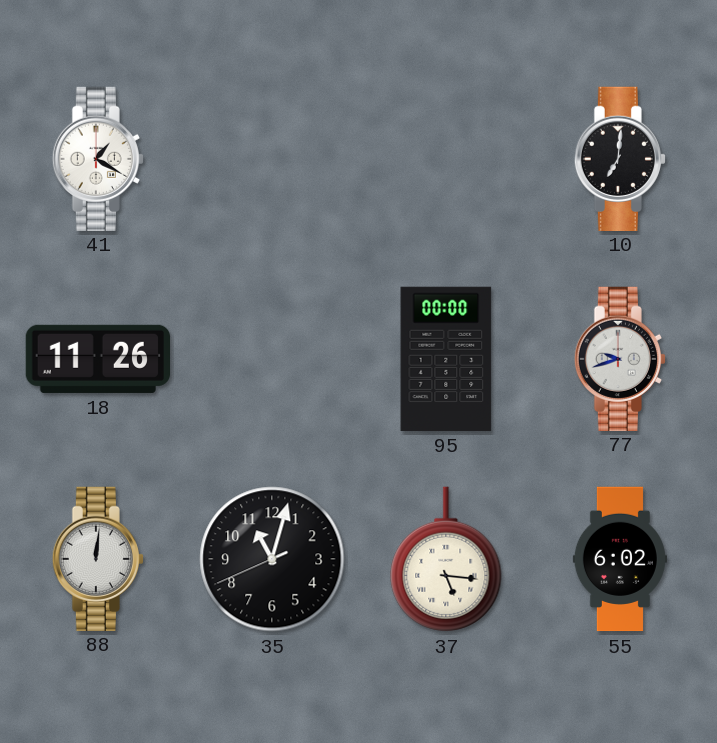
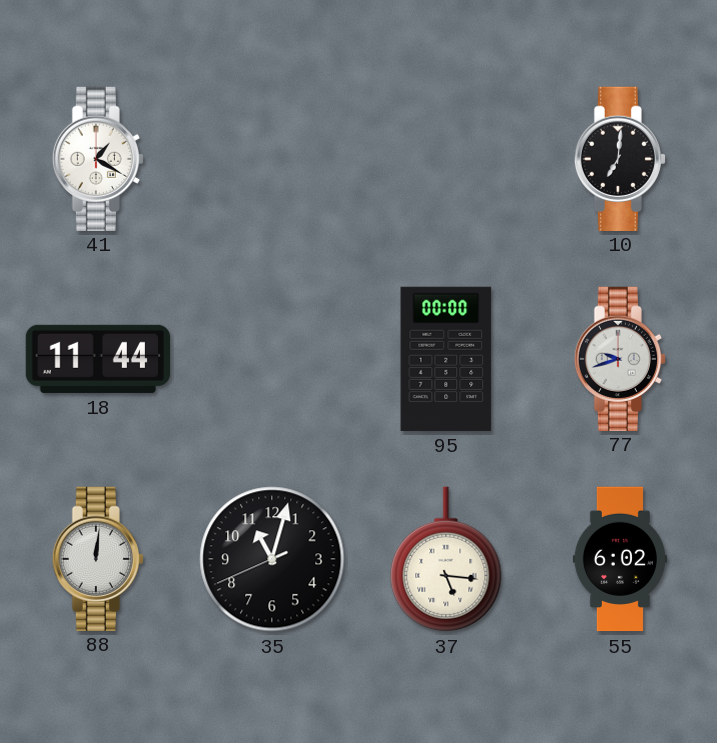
18: 11:26 -> 11:44
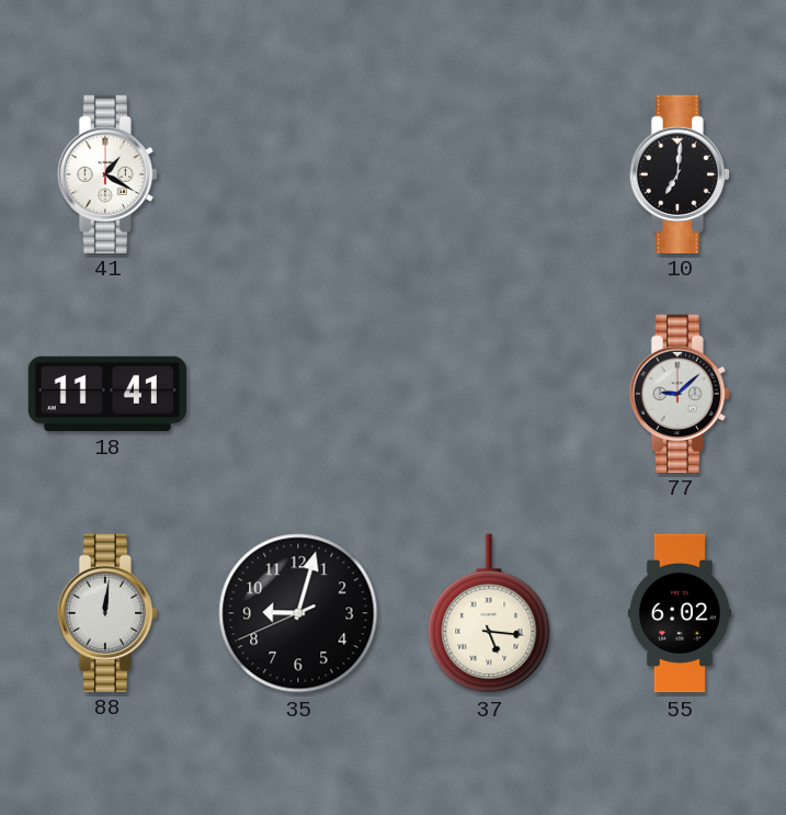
18: 11:44 -> 11:41
95: 00:00 -> none
77: 9:42 -> 9:08
35: 11:02 -> 9:02
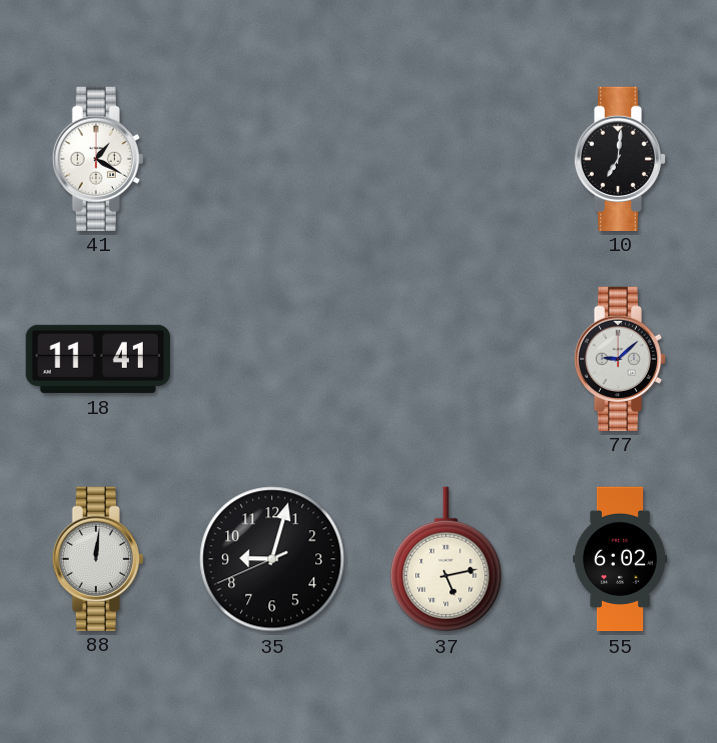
37: 5:16 -> 5:13
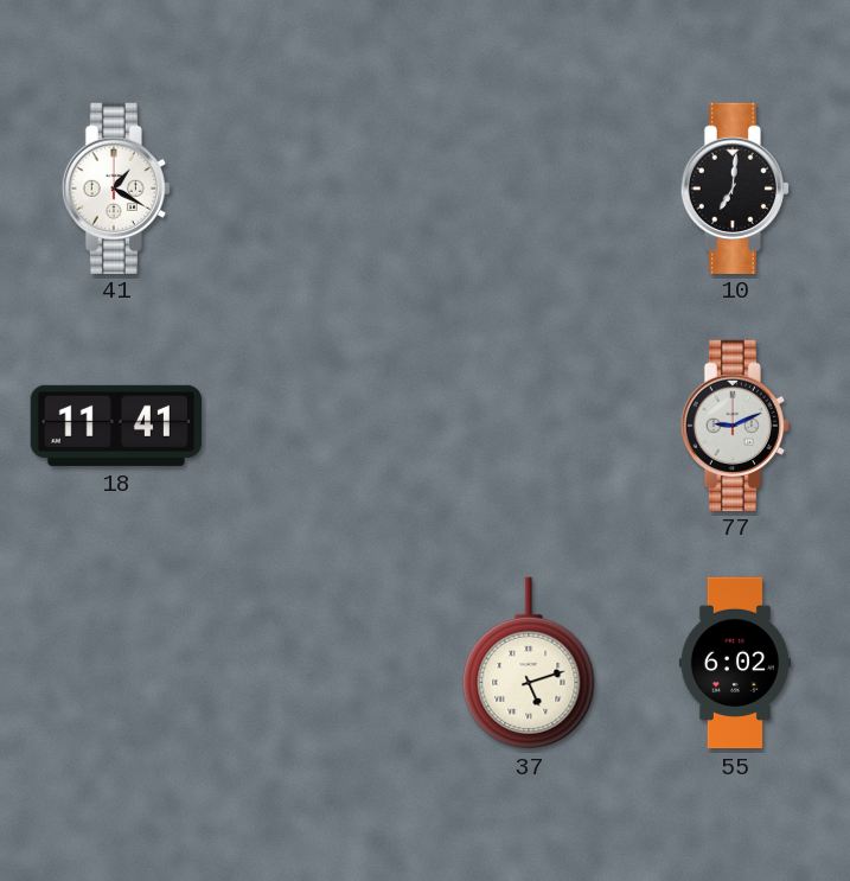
77: 9:08 -> 9:11
88: 12:01 -> none
35: 9:02 -> none
37: 5:13 -> 5:12
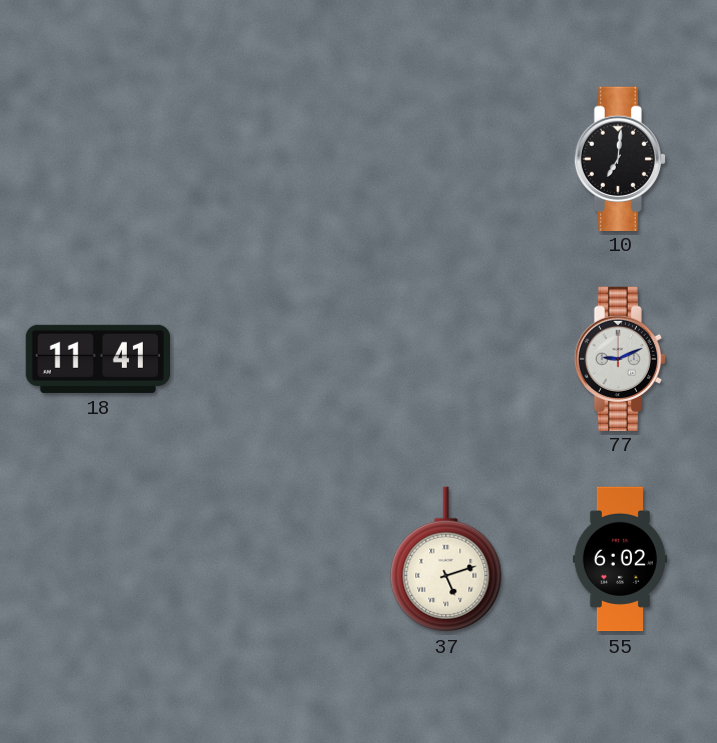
41: 1:20 -> none
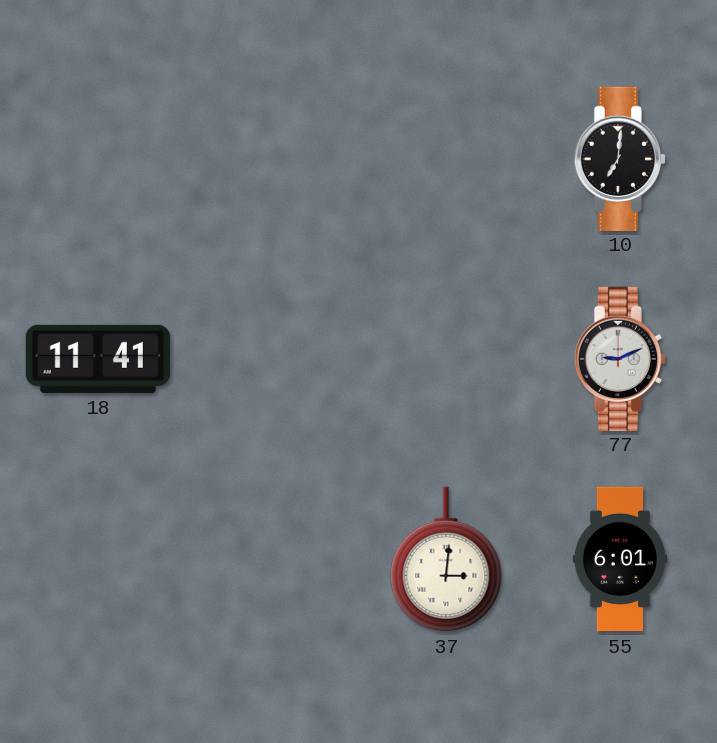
37: 5:12 -> 3:01
55: 6:02 -> 6:01
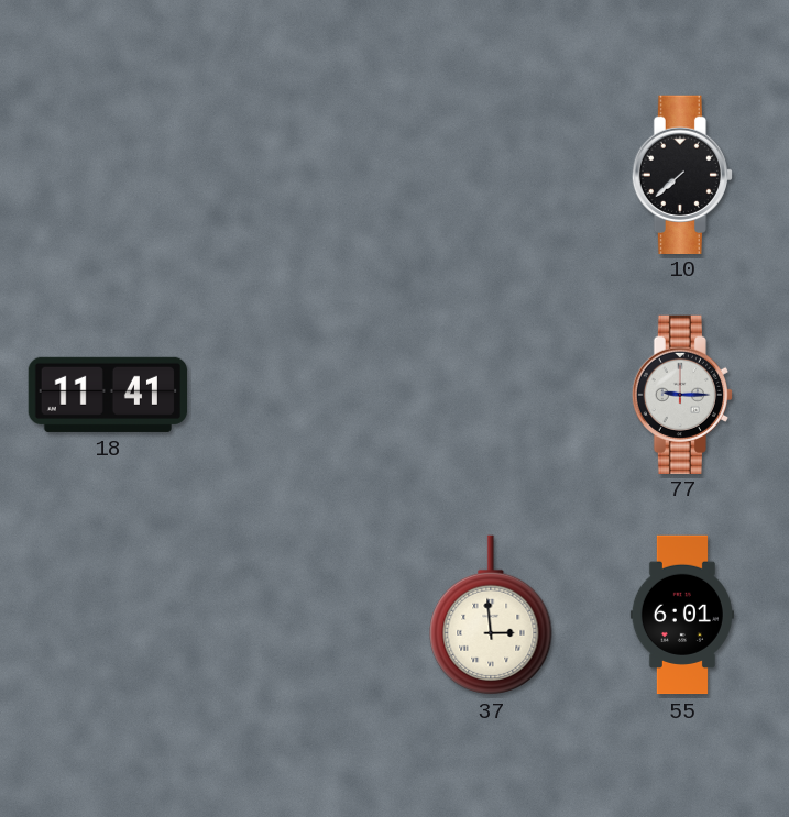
10: 7:01 -> 7:38
77: 9:11 -> 9:15
37: 3:01 -> 2:59
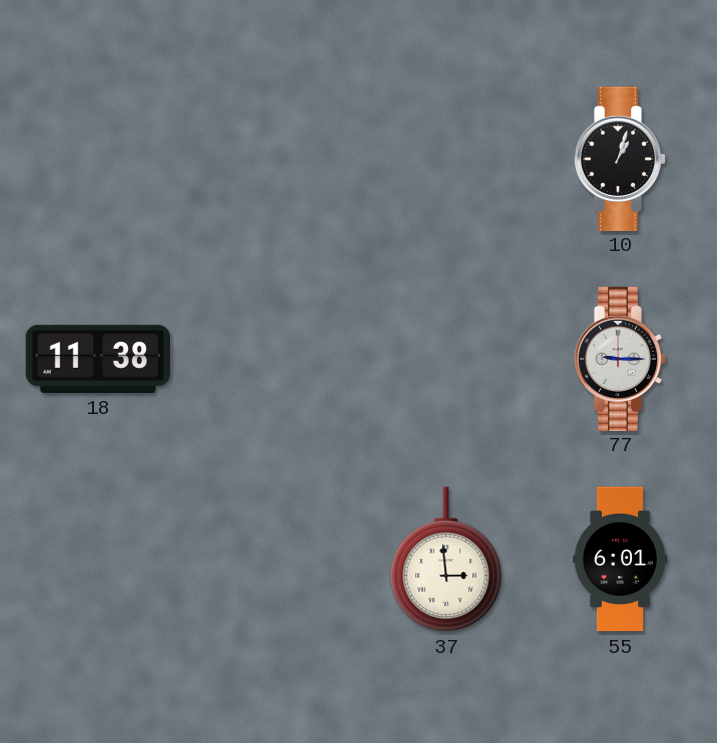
10: 7:38 -> 1:03
18: 11:41 -> 11:38
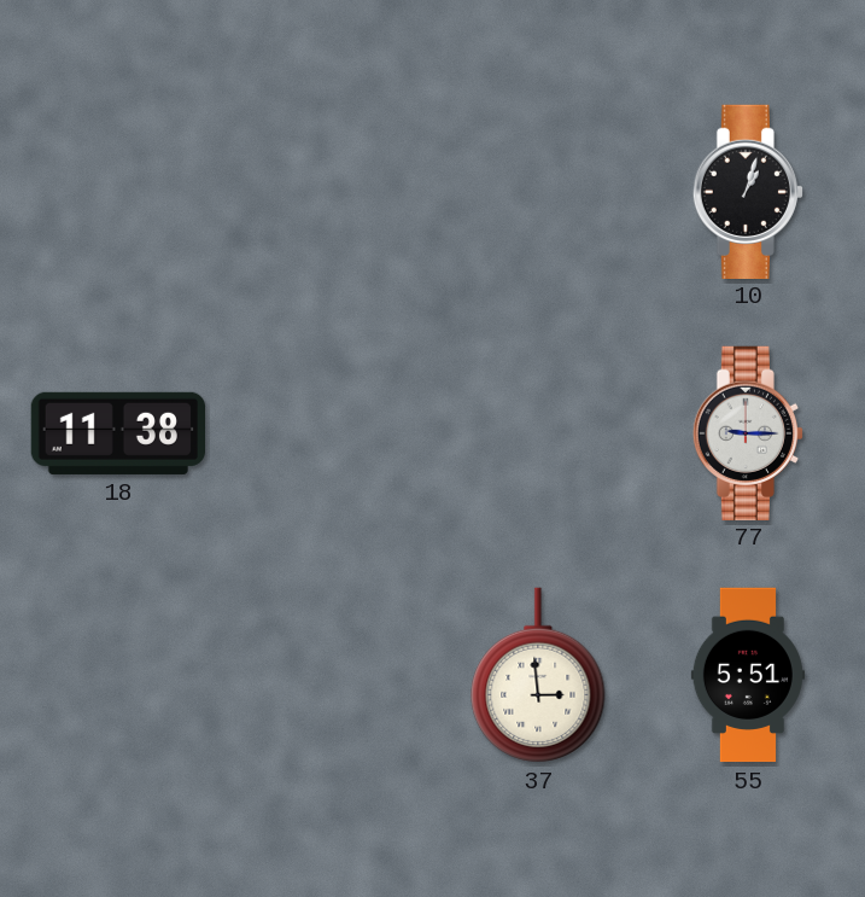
55: 6:01 -> 5:51
